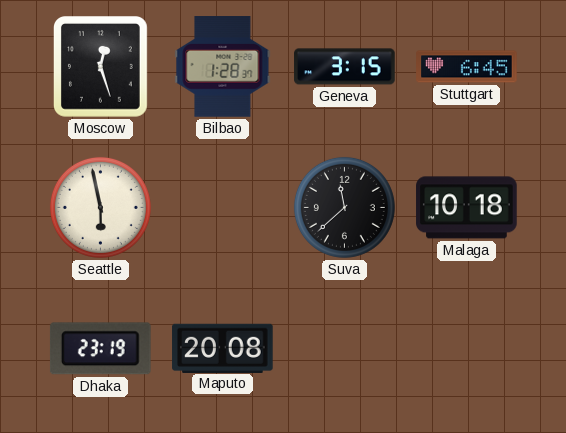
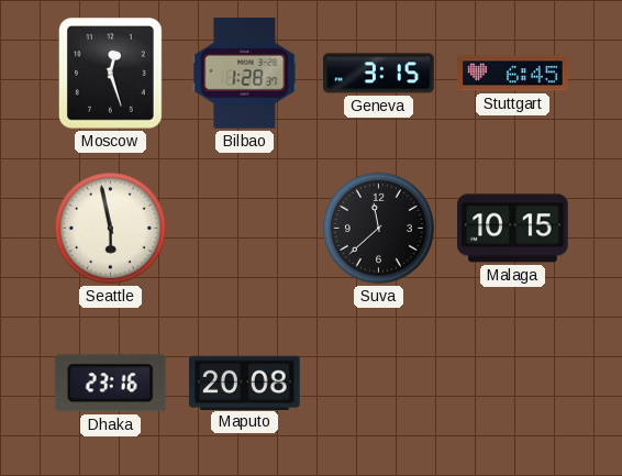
Malaga: 10:18 -> 10:15
Dhaka: 23:19 -> 23:16
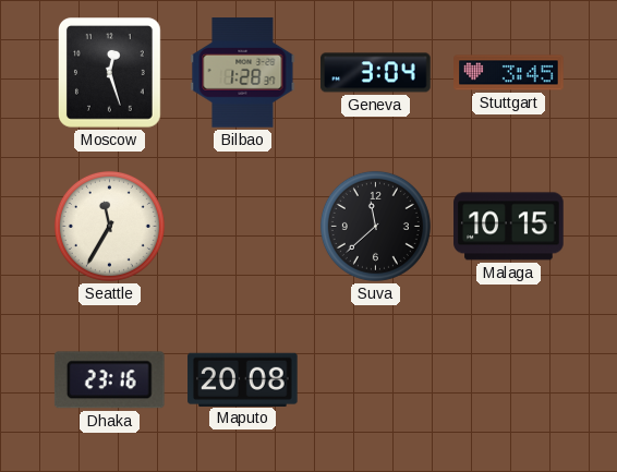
Geneva: 3:15 -> 3:04
Stuttgart: 6:45 -> 3:45
Seattle: 5:58 -> 11:35
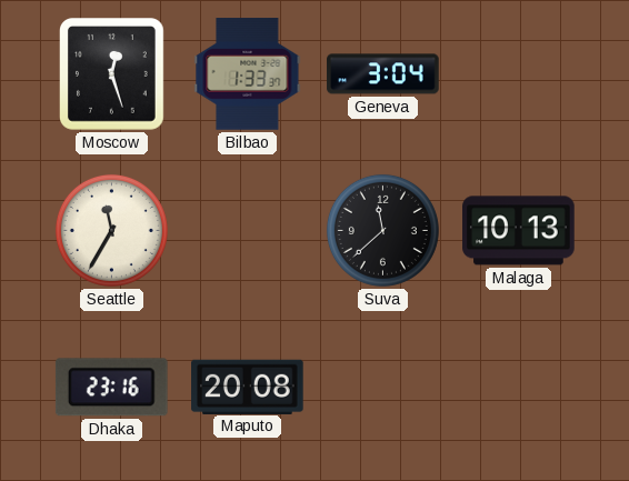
Bilbao: 1:28 -> 1:33
Stuttgart: 3:45 -> none
Malaga: 10:15 -> 10:13
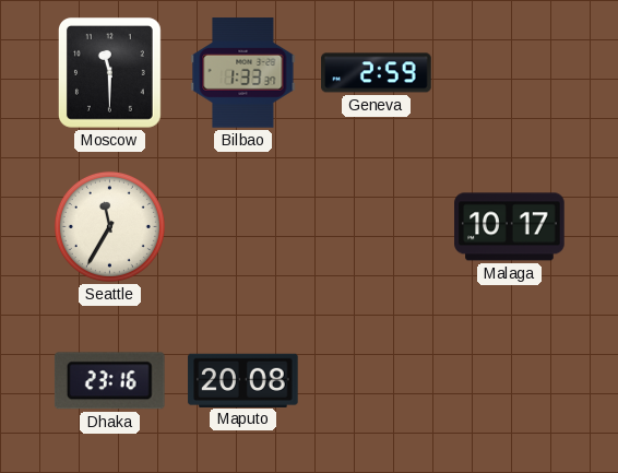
Moscow: 12:27 -> 11:30
Geneva: 3:04 -> 2:59
Suva: 11:38 -> none
Malaga: 10:13 -> 10:17
